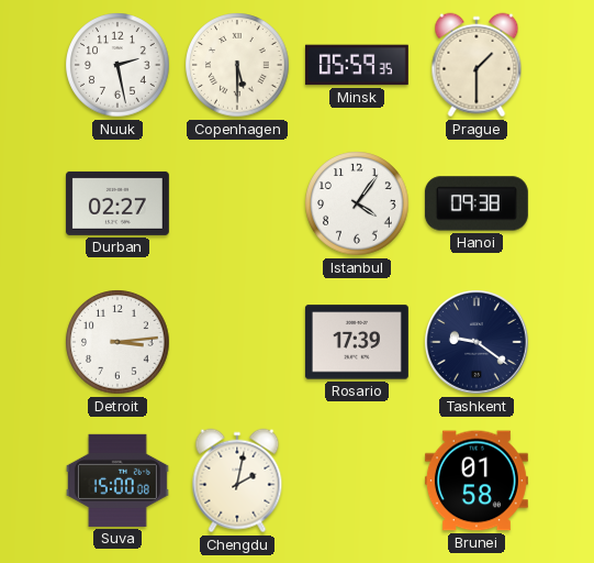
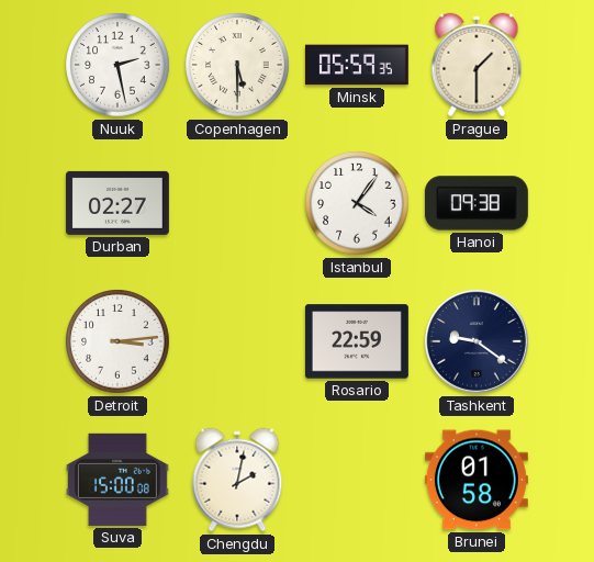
Rosario: 17:39 -> 22:59
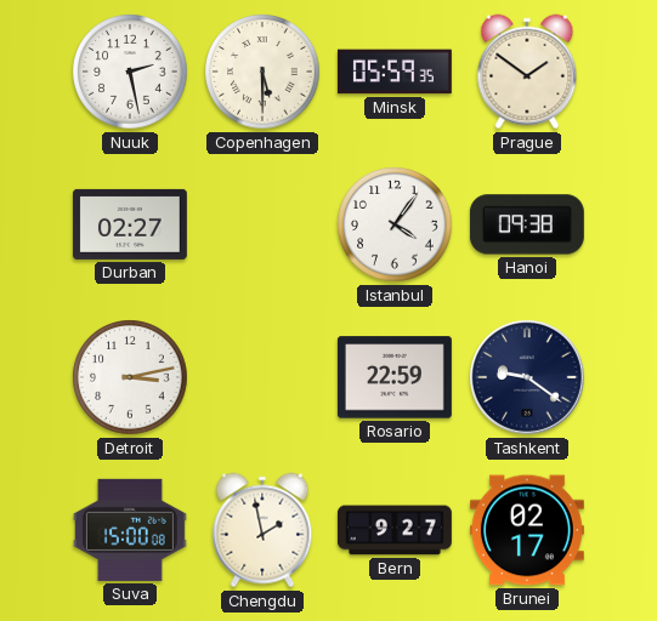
Prague: 1:30 -> 1:51
Detroit: 3:14 -> 3:13
Chengdu: 2:02 -> 1:58
Bern: none -> 9:27
Brunei: 01:58 -> 02:17
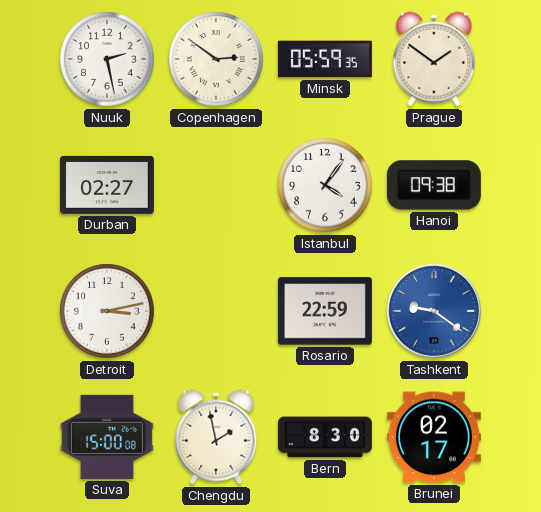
Copenhagen: 5:30 -> 2:51
Tashkent dial: navy -> blue
Bern: 9:27 -> 8:30
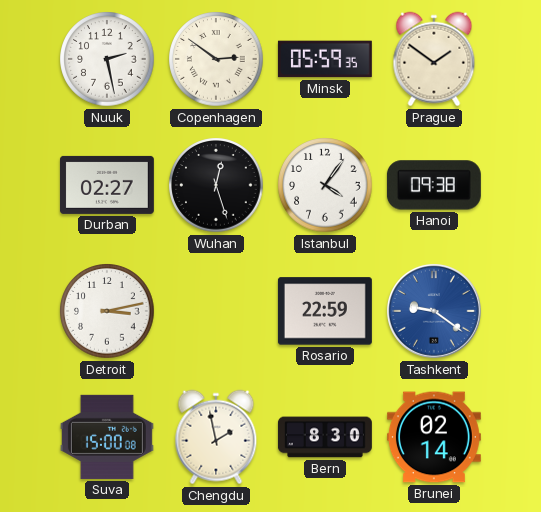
Wuhan: none -> 12:27
Brunei: 02:17 -> 02:14
